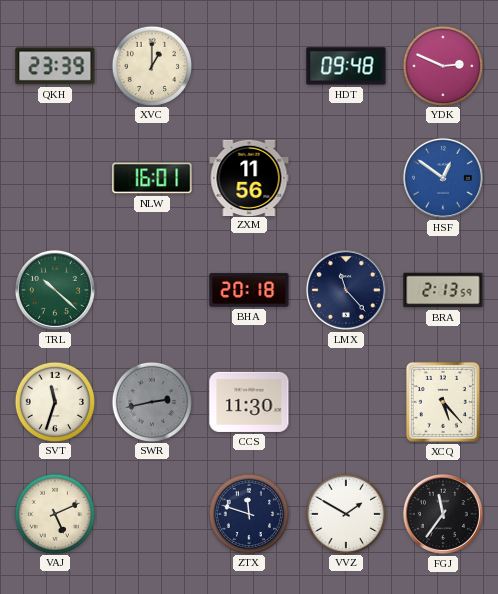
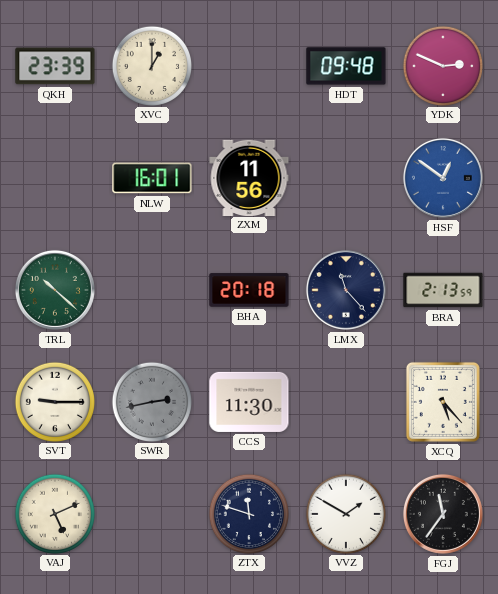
SVT: 11:33 -> 9:15
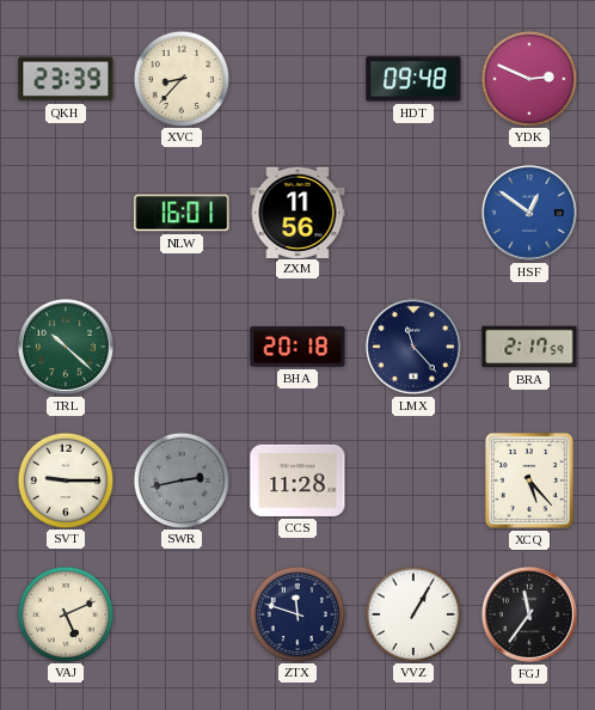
XVC: 1:00 -> 8:37
BRA: 2:13 -> 2:17
CCS: 11:30 -> 11:28
VVZ: 1:50 -> 1:05
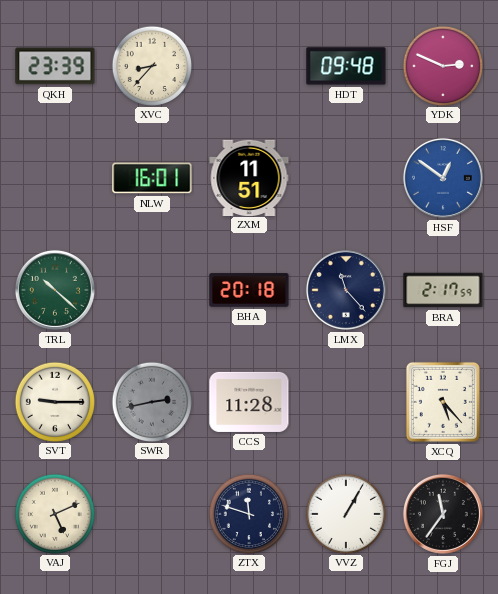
ZXM: 11:56 -> 11:51
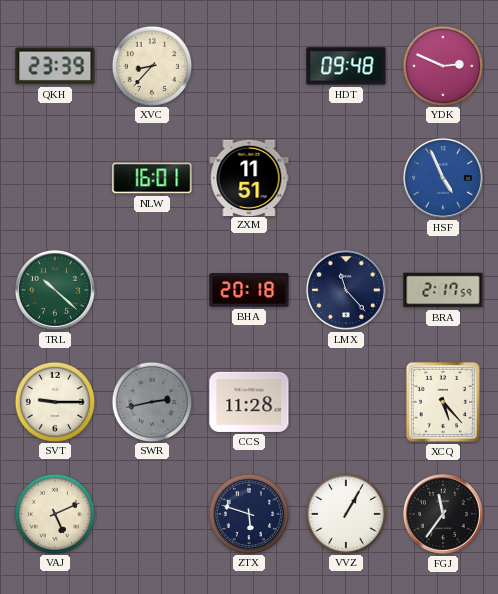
HSF: 12:51 -> 4:56
ZTX: 11:48 -> 5:48
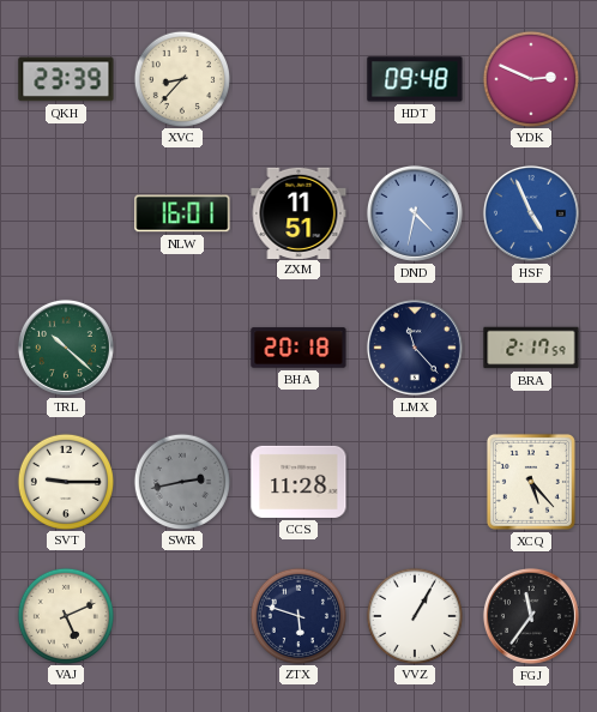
DND: none -> 4:32
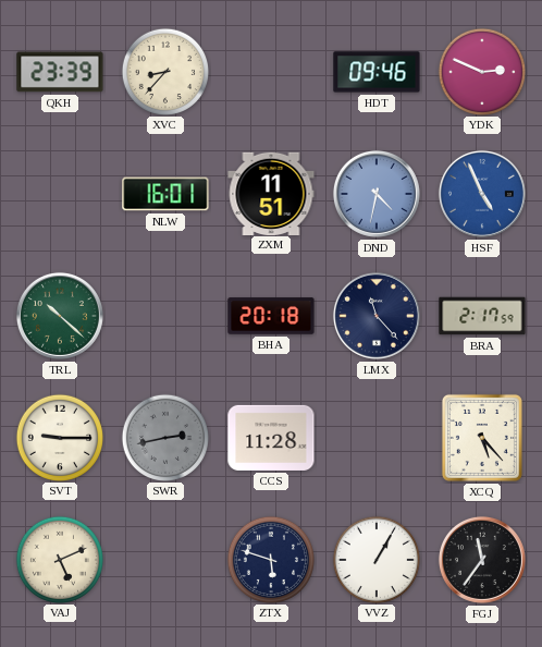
HDT: 09:48 -> 09:46
